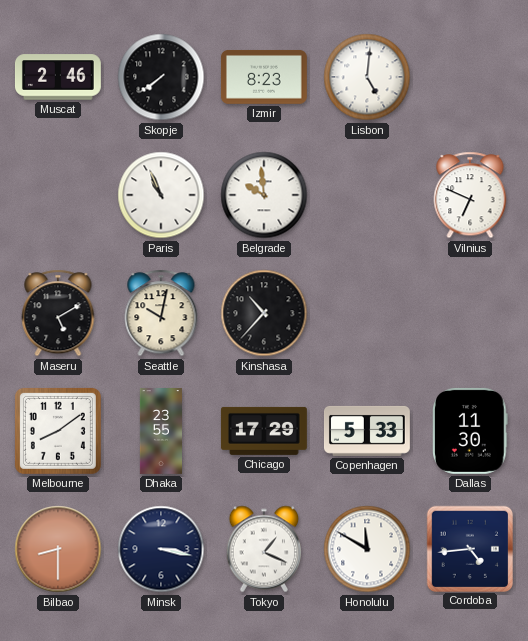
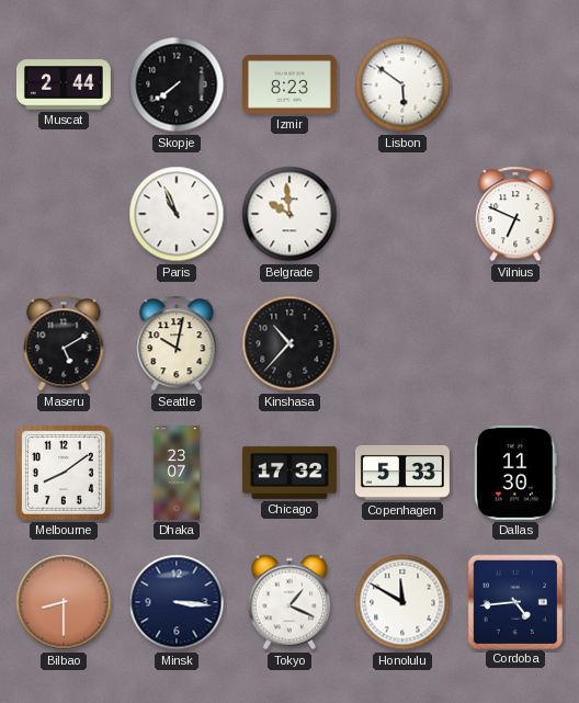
Muscat: 2:46 -> 2:44
Lisbon: 5:01 -> 5:51
Dhaka: 23:55 -> 23:07
Chicago: 17:29 -> 17:32
Minsk: 3:17 -> 3:16
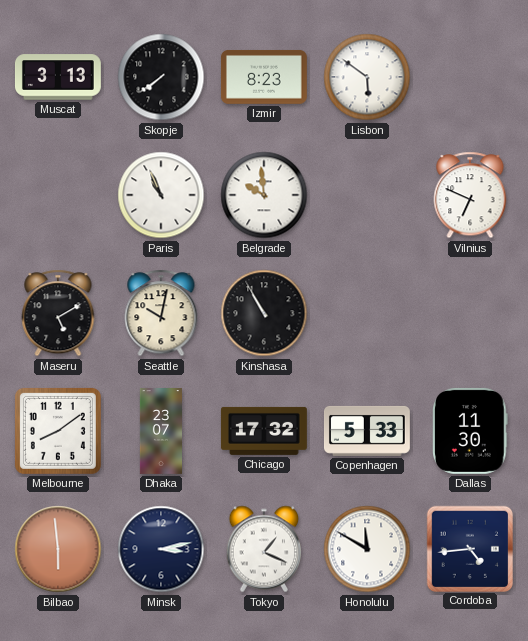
Muscat: 2:44 -> 3:13
Kinshasa: 10:37 -> 10:55
Bilbao: 8:30 -> 5:59
Minsk: 3:16 -> 3:13
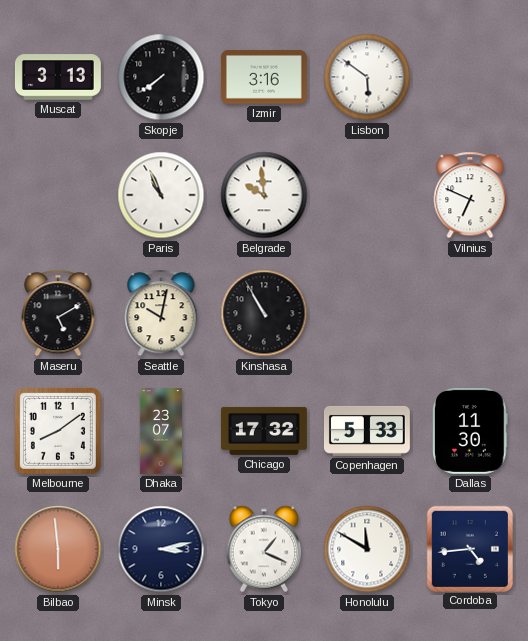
Izmir: 8:23 -> 3:16
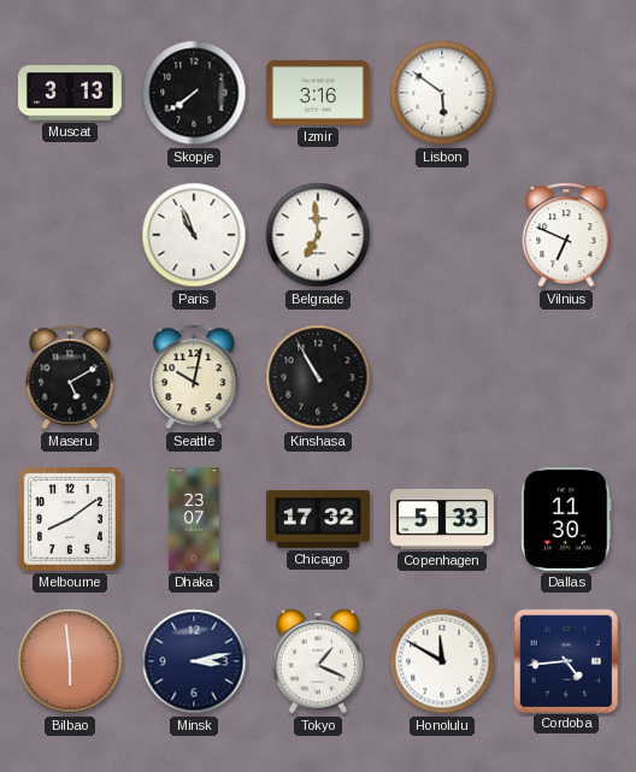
Belgrade: 9:59 -> 6:59
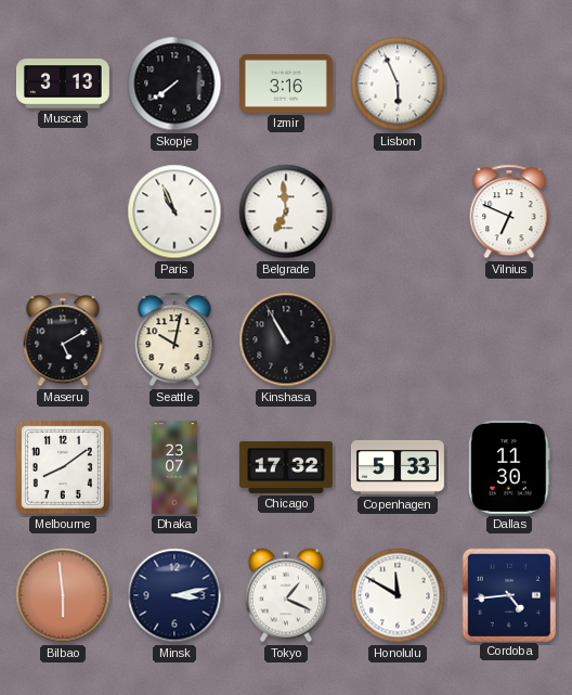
Lisbon: 5:51 -> 5:56
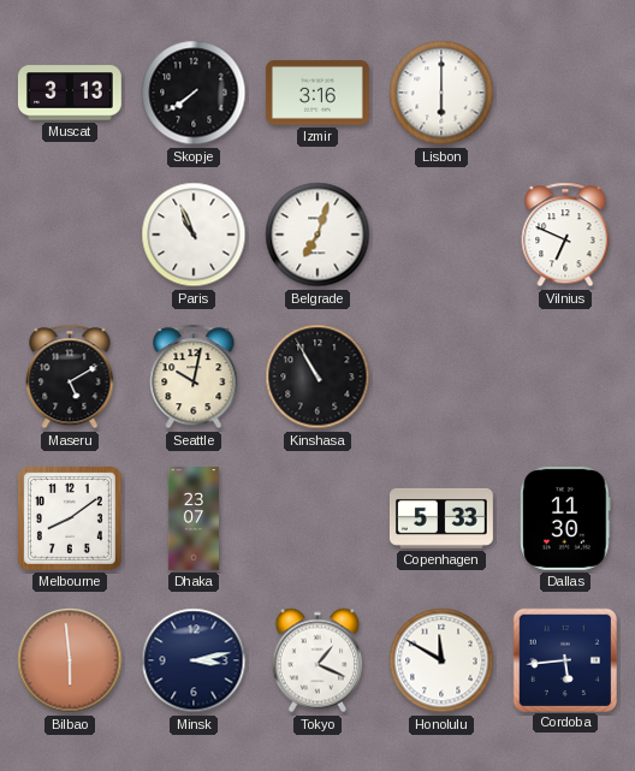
Lisbon: 5:56 -> 6:00
Belgrade: 6:59 -> 7:03
Chicago: 17:32 -> none
Cordoba: 4:44 -> 5:44
